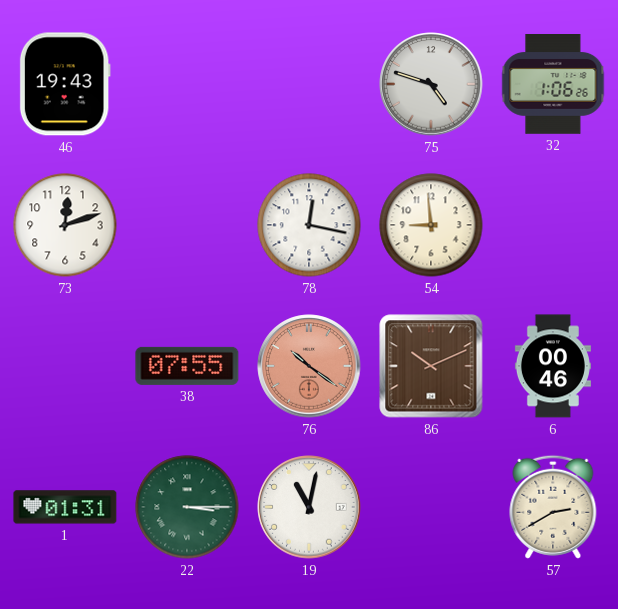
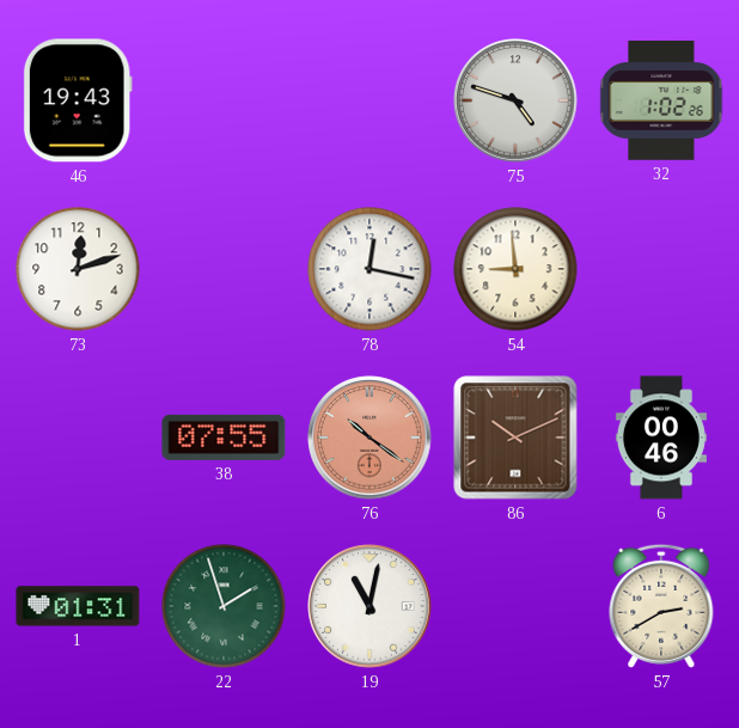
32: 1:06 -> 1:02
22: 3:15 -> 1:57
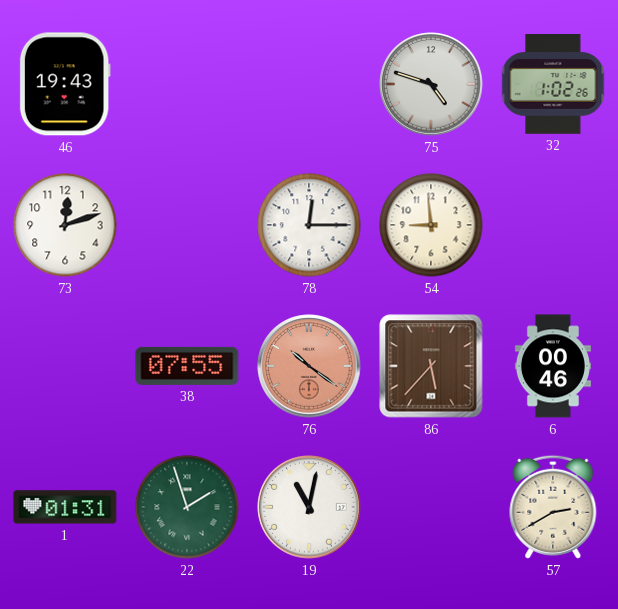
78: 12:17 -> 12:15
86: 10:11 -> 5:37
